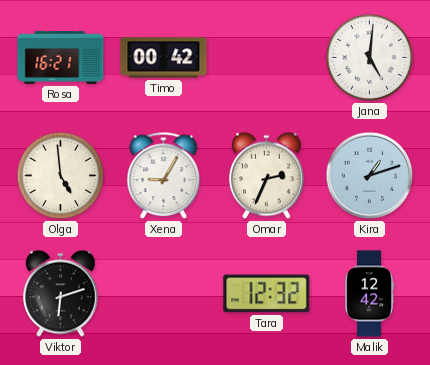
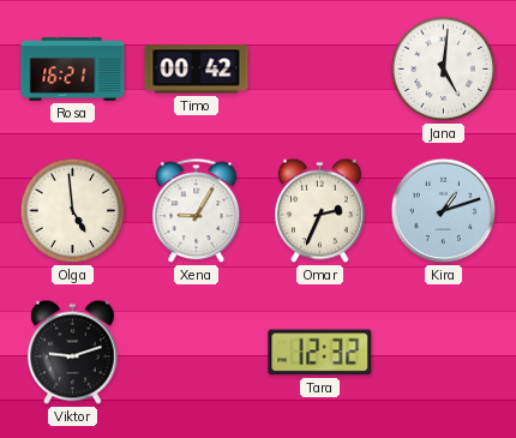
Viktor: 6:12 -> 9:12
Malik: 12:42 -> none
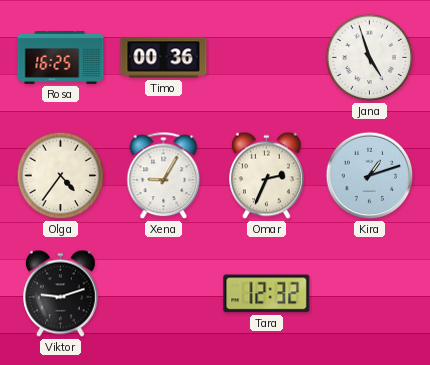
Rosa: 16:21 -> 16:25
Timo: 00:42 -> 00:36
Jana: 5:01 -> 4:57
Olga: 4:59 -> 4:36
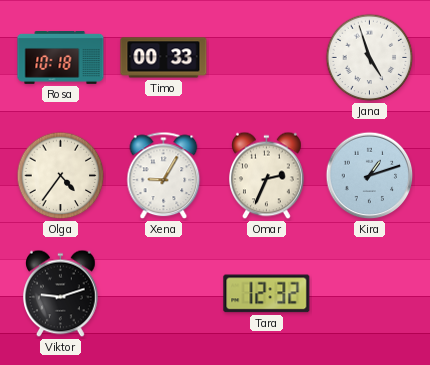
Rosa: 16:25 -> 10:18
Timo: 00:36 -> 00:33
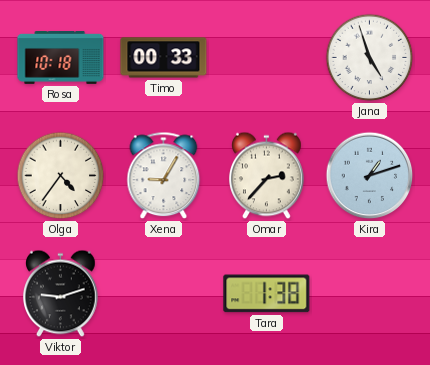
Omar: 2:34 -> 2:37
Tara: 12:32 -> 1:38
